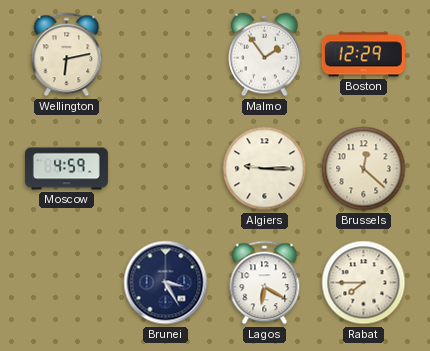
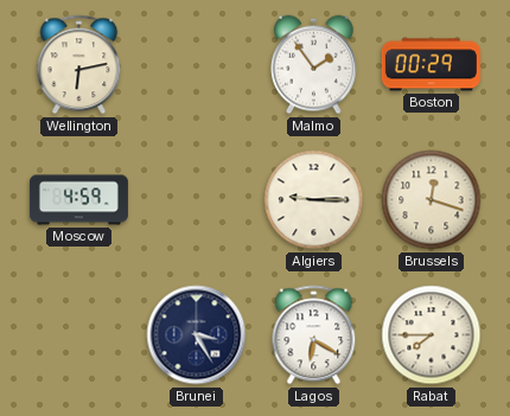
Boston: 12:29 -> 00:29
Brussels: 12:22 -> 12:18
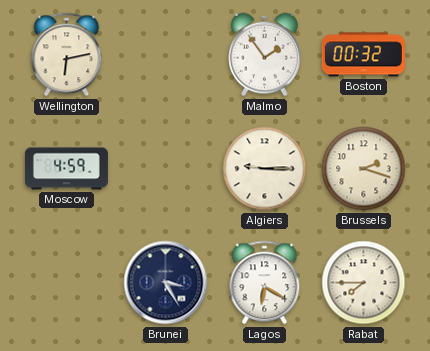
Boston: 00:29 -> 00:32
Brussels: 12:18 -> 2:18
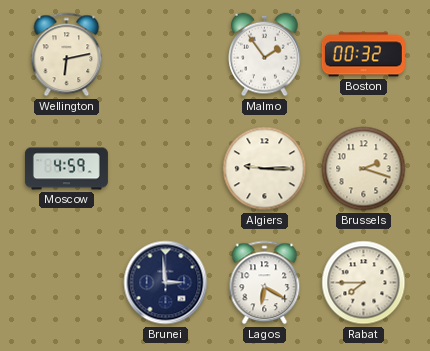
Brunei: 3:25 -> 2:59
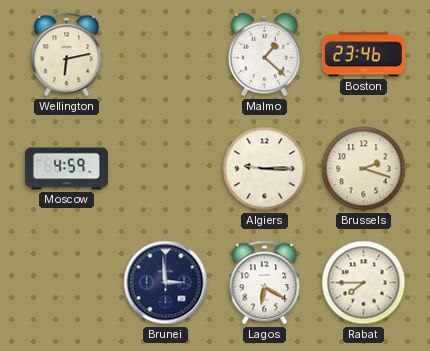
Malmo: 1:54 -> 1:22
Boston: 00:32 -> 23:46
